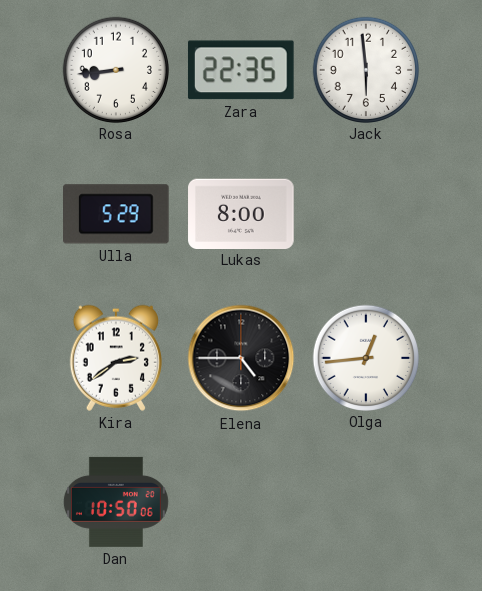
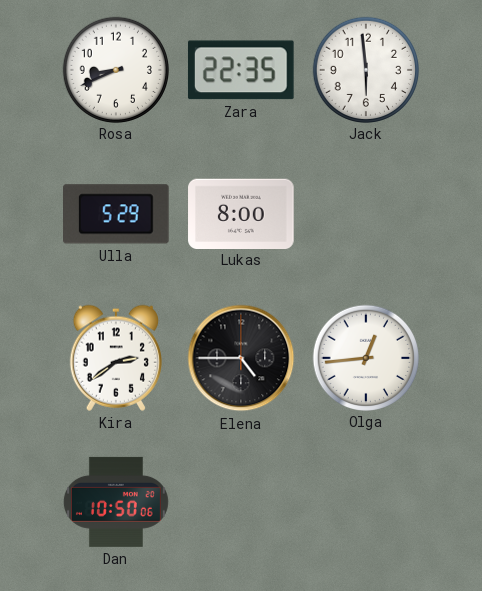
Rosa: 8:44 -> 8:41
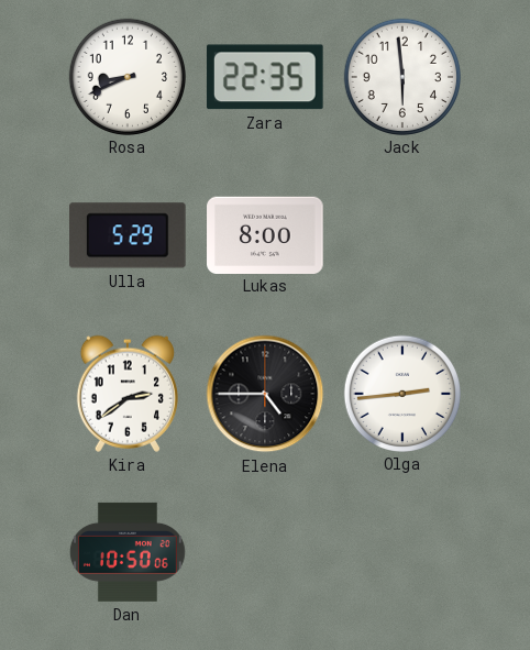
Olga: 12:44 -> 2:44
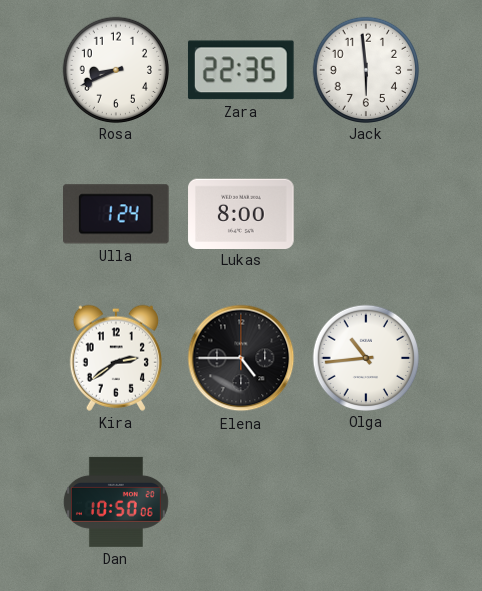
Ulla: 5:29 -> 1:24
Olga: 2:44 -> 10:44
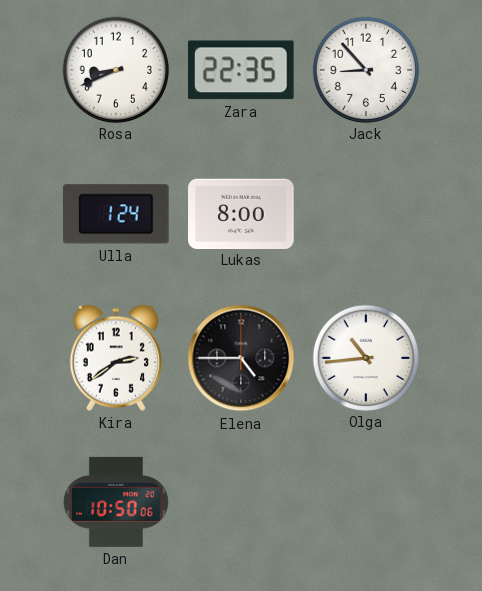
Jack: 5:59 -> 8:53
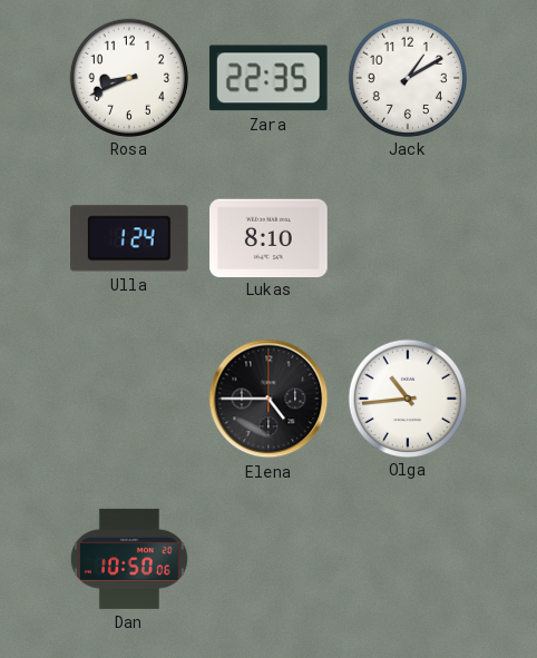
Jack: 8:53 -> 1:10
Lukas: 8:00 -> 8:10
Kira: 2:39 -> none
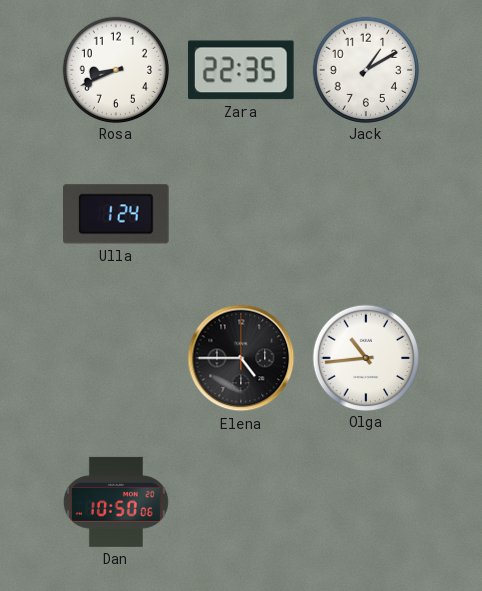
Lukas: 8:10 -> none
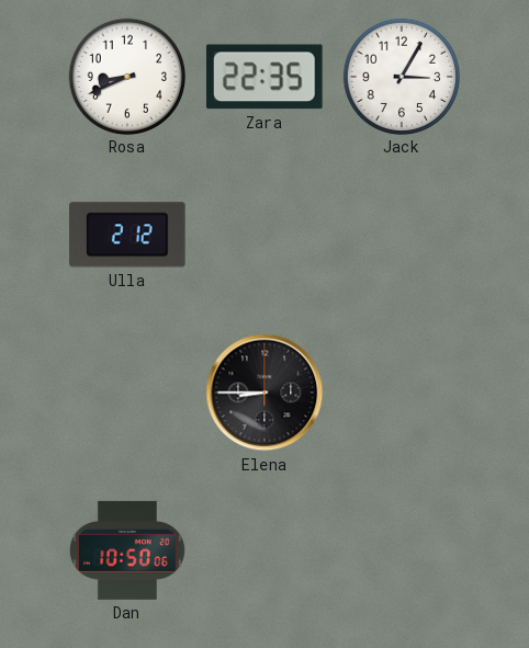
Jack: 1:10 -> 3:05
Ulla: 1:24 -> 2:12
Elena: 4:45 -> 8:45
Olga: 10:44 -> none
